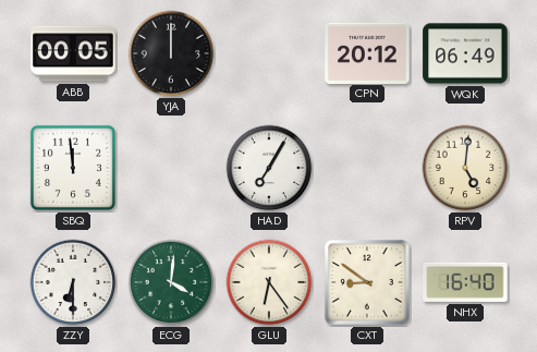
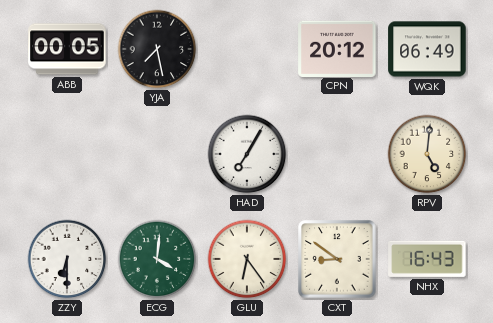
YJA: 12:00 -> 7:28
SBQ: 11:59 -> none
NHX: 16:40 -> 16:43
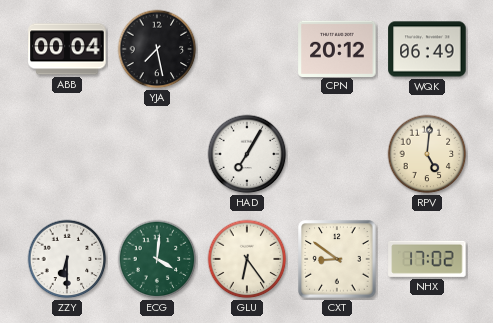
ABB: 00:05 -> 00:04
NHX: 16:43 -> 17:02
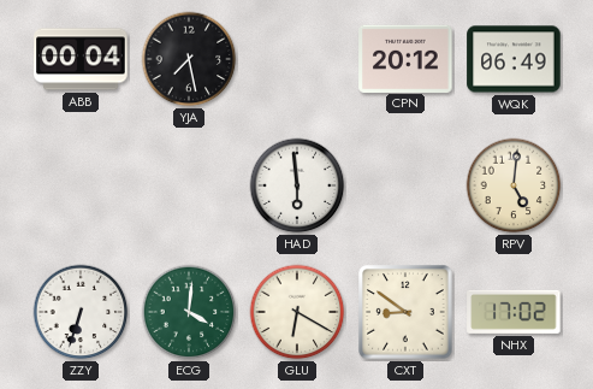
HAD: 7:05 -> 5:59
ZZY: 6:30 -> 6:33
GLU: 6:24 -> 6:20
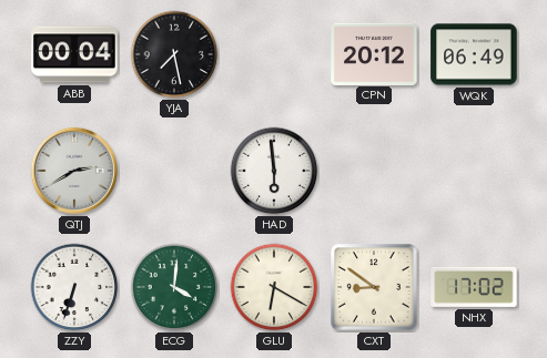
QTJ: none -> 2:40
RPV: 5:01 -> none
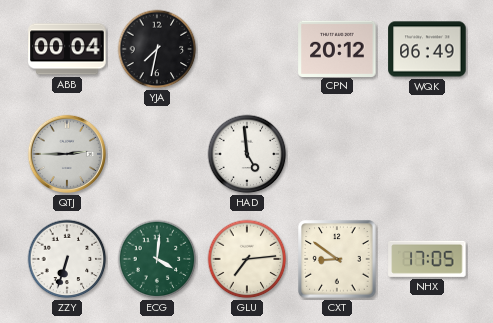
YJA: 7:28 -> 7:32
QTJ: 2:40 -> 2:45
HAD: 5:59 -> 4:59
GLU: 6:20 -> 7:14
NHX: 17:02 -> 17:05
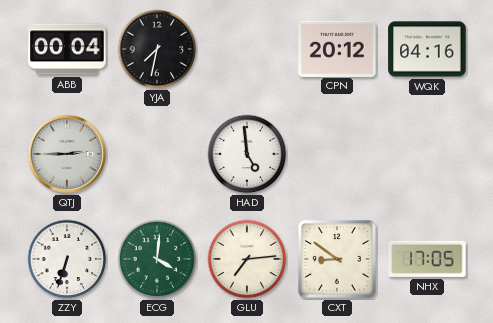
WQK: 06:49 -> 04:16
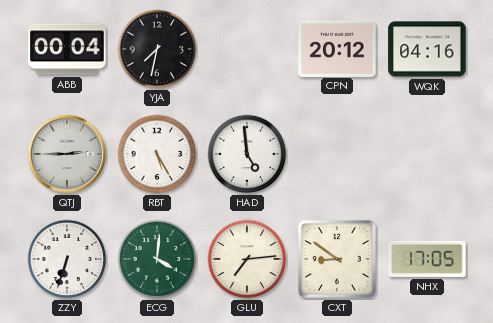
RBT: none -> 5:25
